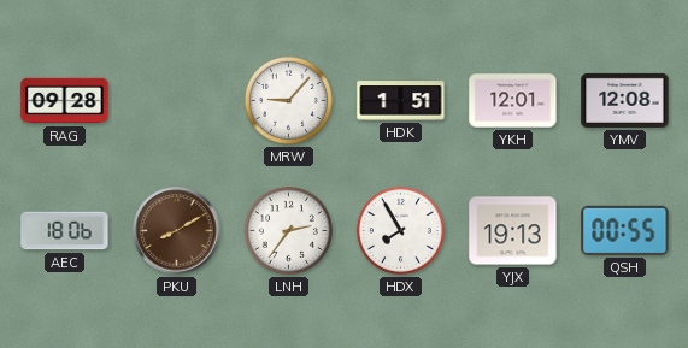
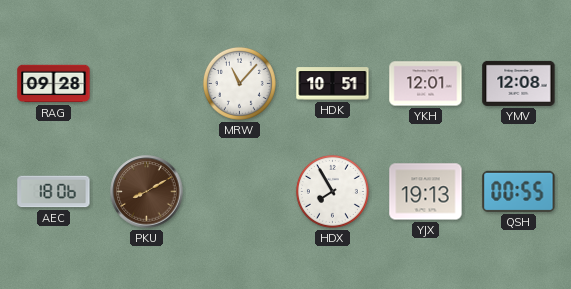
MRW: 9:07 -> 11:07
HDK: 1:51 -> 10:51
LNH: 2:36 -> none
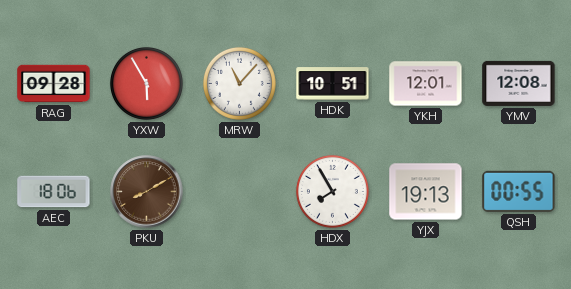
YXW: none -> 5:55
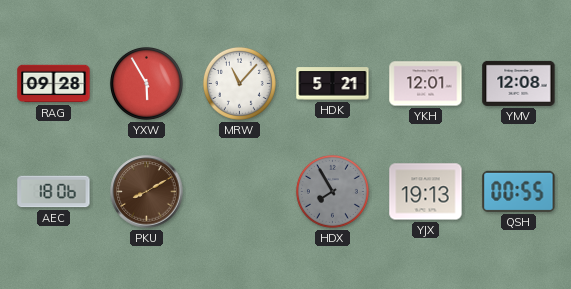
HDK: 10:51 -> 5:21
HDX dial: white -> grey
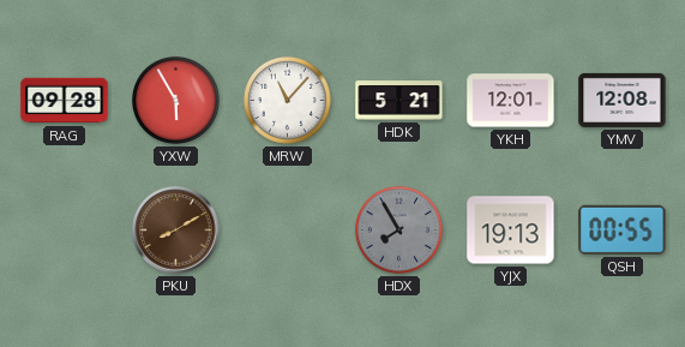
AEC: 18:06 -> none
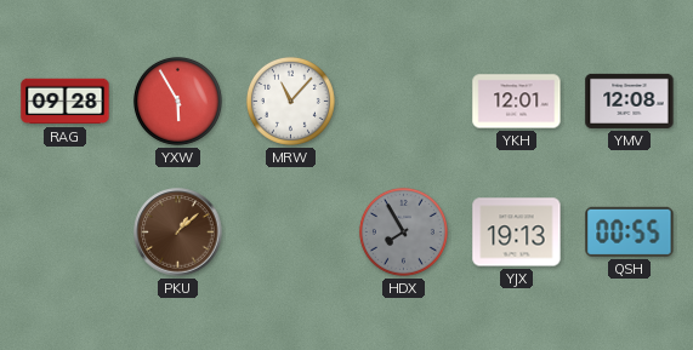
HDK: 5:21 -> none
PKU: 8:10 -> 1:08
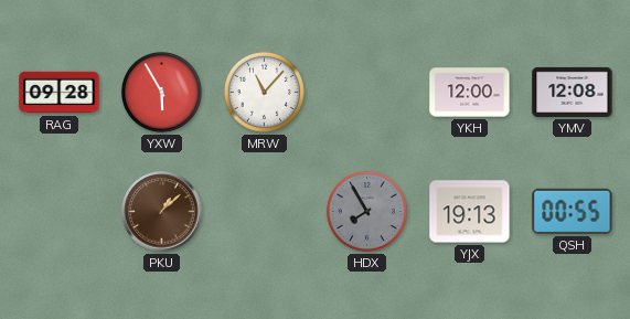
YKH: 12:01 -> 12:00
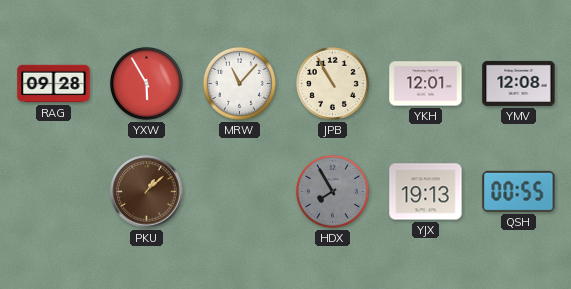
JPB: none -> 10:55
YKH: 12:00 -> 12:01
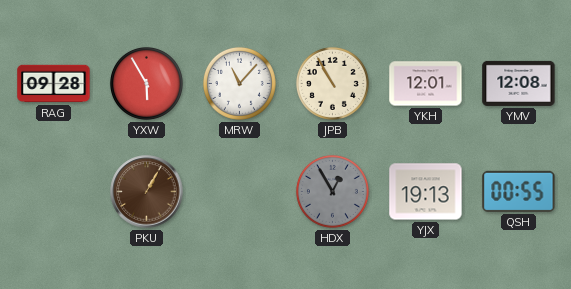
PKU: 1:08 -> 1:05
HDX: 7:55 -> 12:55
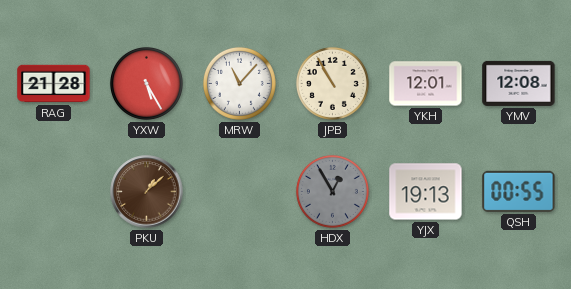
RAG: 09:28 -> 21:28
YXW: 5:55 -> 5:25
PKU: 1:05 -> 1:08
